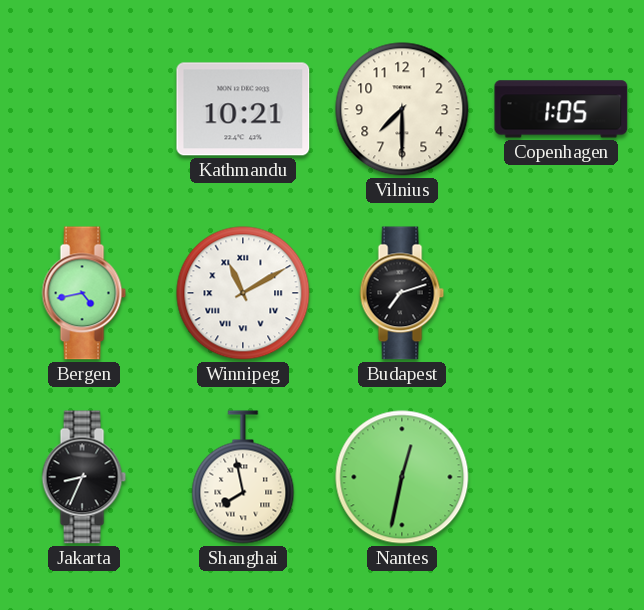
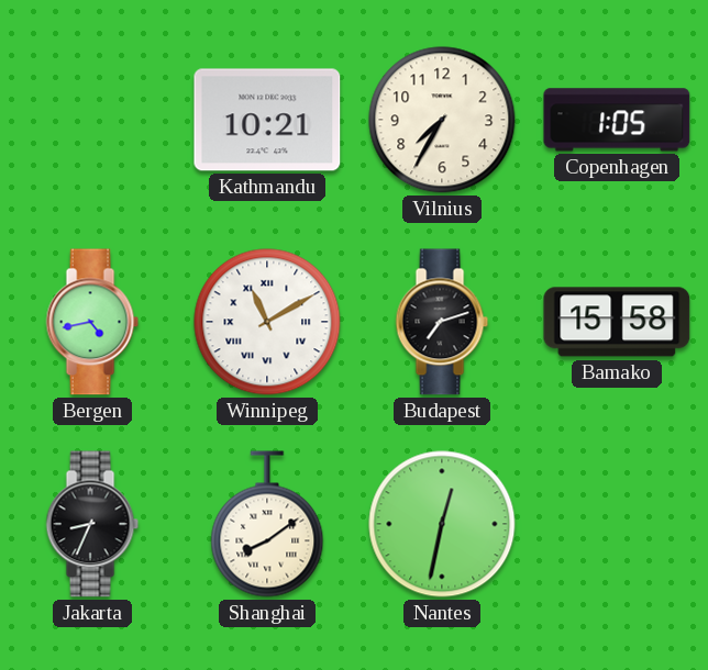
Vilnius: 7:30 -> 7:35
Bamako: none -> 15:58
Shanghai: 7:58 -> 8:09
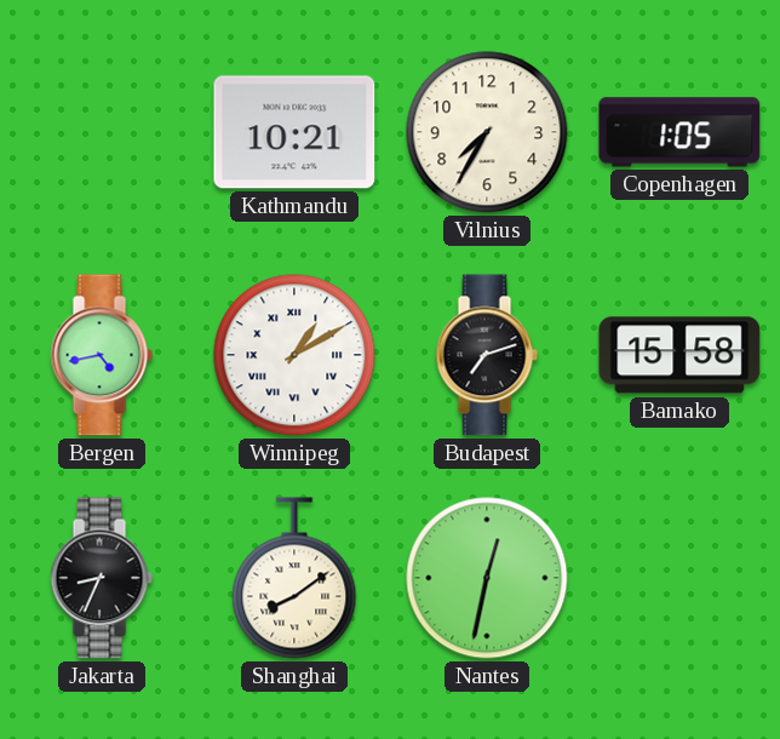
Winnipeg: 11:10 -> 1:10
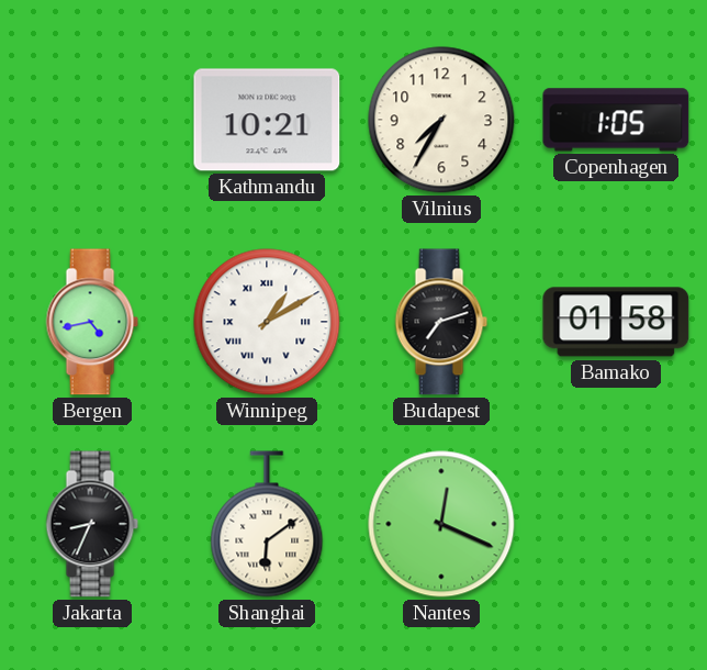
Bamako: 15:58 -> 01:58
Shanghai: 8:09 -> 6:09
Nantes: 12:32 -> 12:19
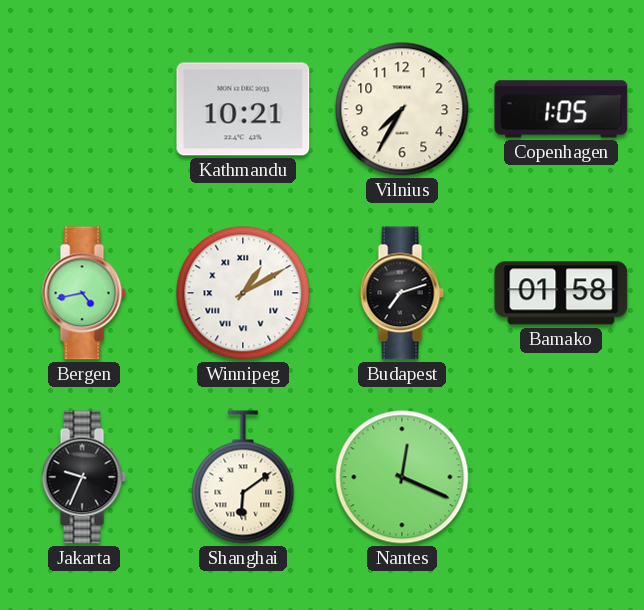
Jakarta: 8:34 -> 9:34
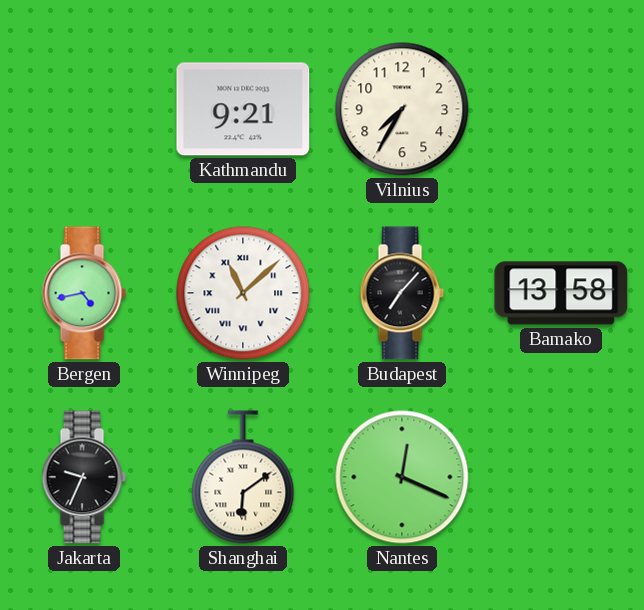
Kathmandu: 10:21 -> 9:21
Copenhagen: 1:05 -> none
Winnipeg: 1:10 -> 11:08
Budapest: 7:12 -> 7:07
Bamako: 01:58 -> 13:58
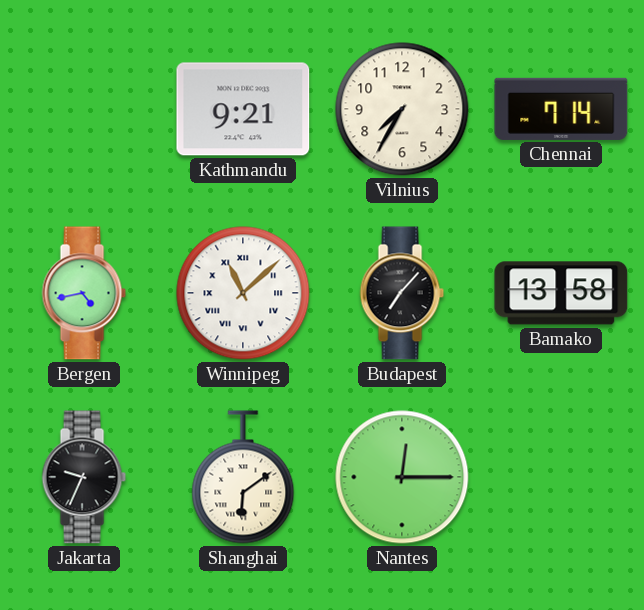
Chennai: none -> 7:14
Nantes: 12:19 -> 12:15
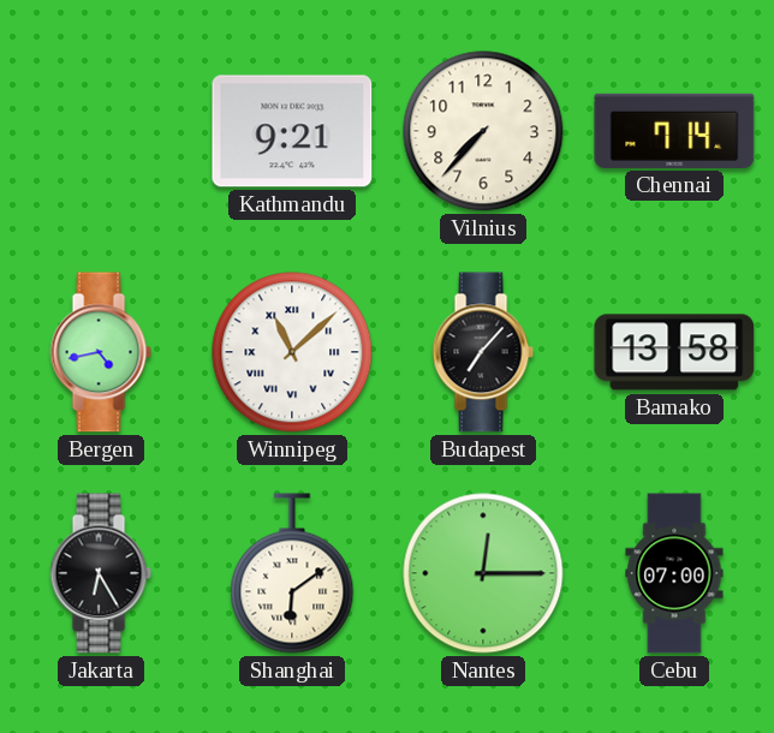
Vilnius: 7:35 -> 7:37
Jakarta: 9:34 -> 6:25
Cebu: none -> 07:00
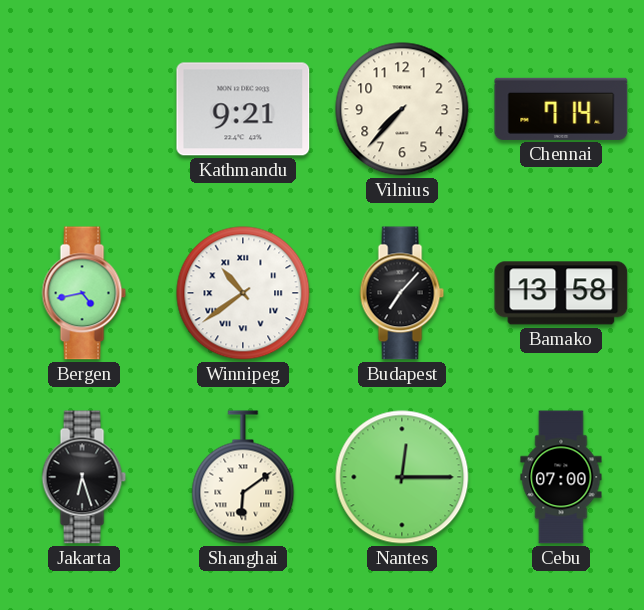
Winnipeg: 11:08 -> 10:39
Jakarta: 6:25 -> 6:27
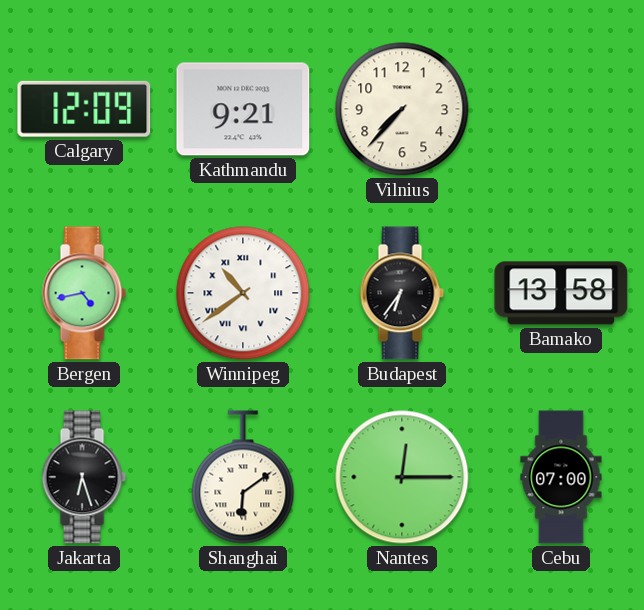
Calgary: none -> 12:09
Chennai: 7:14 -> none
Budapest: 7:07 -> 6:36
